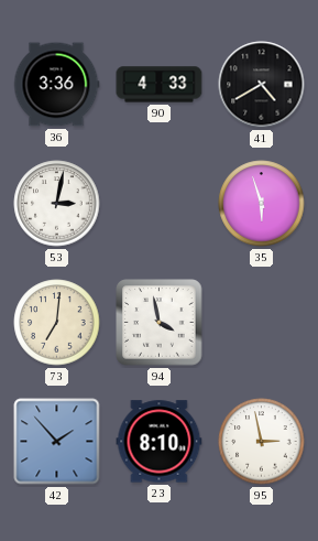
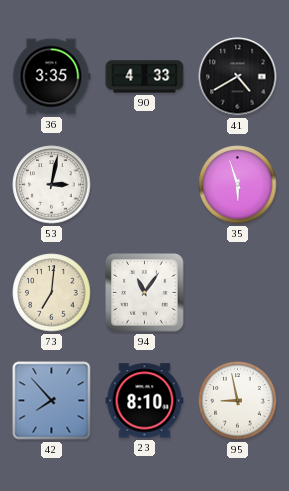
36: 3:36 -> 3:35
94: 3:58 -> 11:06
42: 1:53 -> 7:53
95: 2:58 -> 8:58
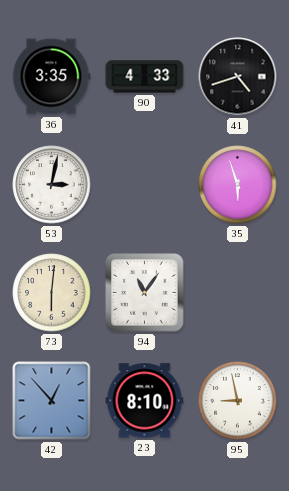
41: 4:40 -> 4:42
73: 7:01 -> 6:01
42: 7:53 -> 12:53
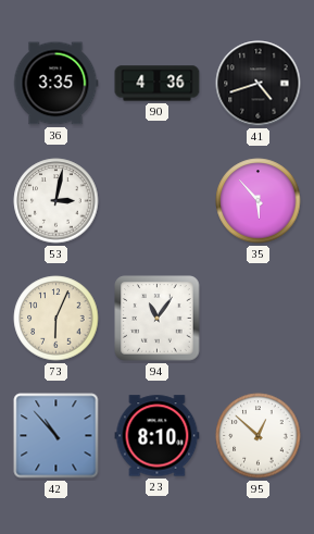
90: 4:33 -> 4:36
35: 5:57 -> 5:53
73: 6:01 -> 6:04
42: 12:53 -> 10:53
95: 8:58 -> 12:52
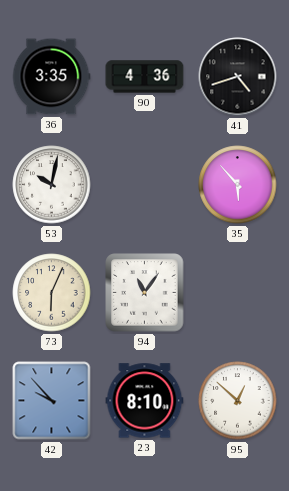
53: 3:02 -> 10:02
42: 10:53 -> 9:53
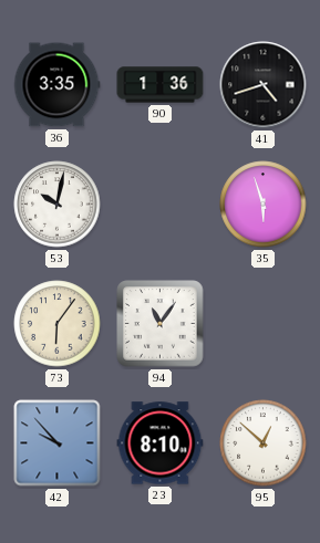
90: 4:36 -> 1:36
35: 5:53 -> 5:57
73: 6:04 -> 6:06
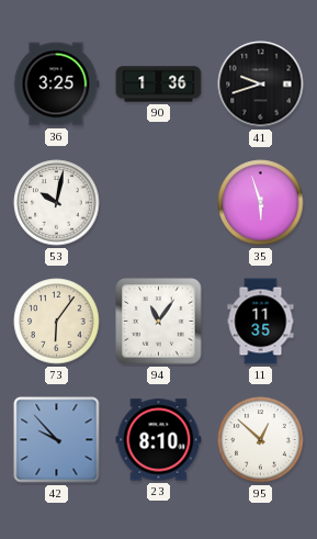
36: 3:35 -> 3:25
41: 4:42 -> 9:42
11: none -> 11:35
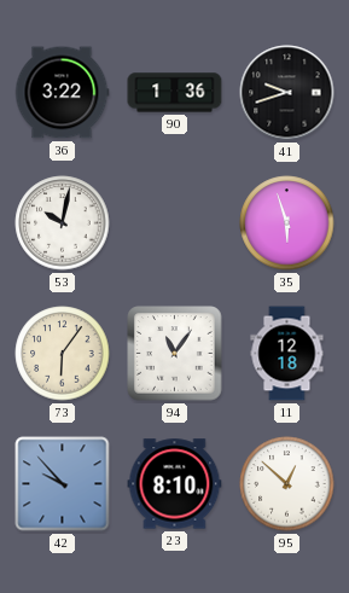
36: 3:25 -> 3:22
11: 11:35 -> 12:18
